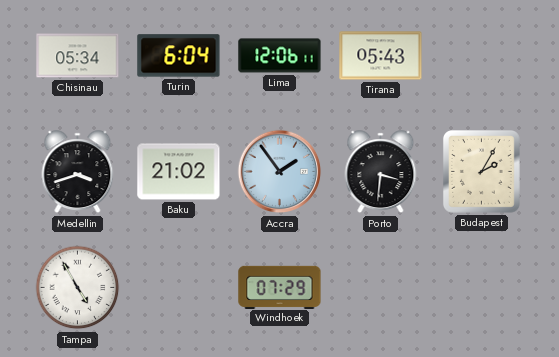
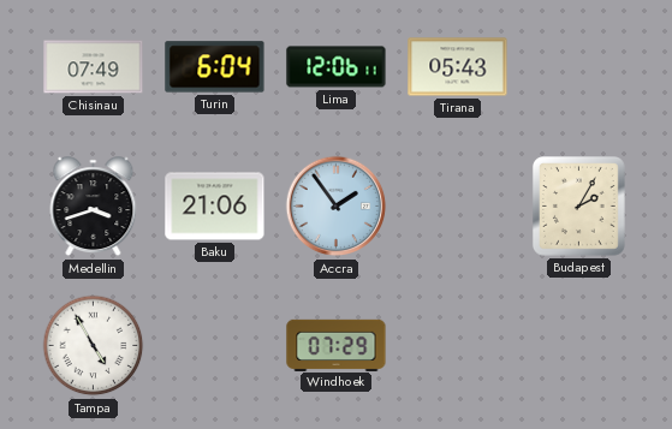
Chisinau: 05:34 -> 07:49
Baku: 21:02 -> 21:06
Porto: 3:31 -> none
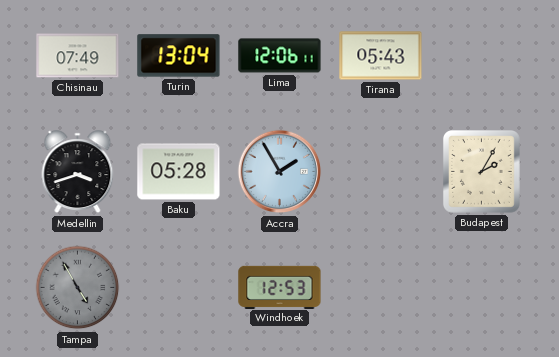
Turin: 6:04 -> 13:04
Baku: 21:06 -> 05:28
Accra: 1:54 -> 1:55
Tampa dial: white -> grey
Windhoek: 07:29 -> 12:53
